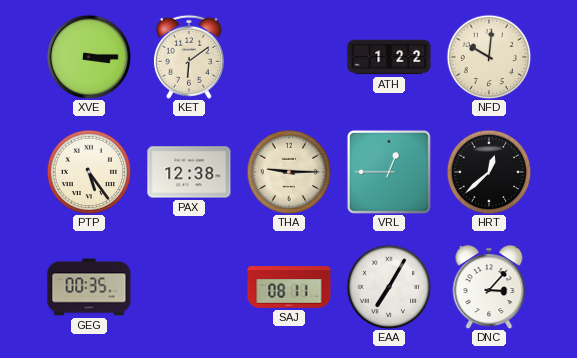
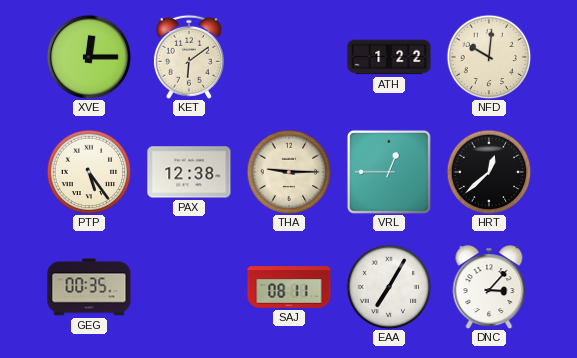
XVE: 3:15 -> 12:15
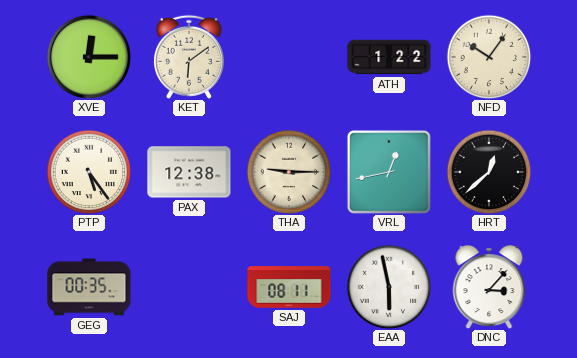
NFD: 10:01 -> 10:06
VRL: 12:45 -> 12:43
EAA: 7:05 -> 5:58
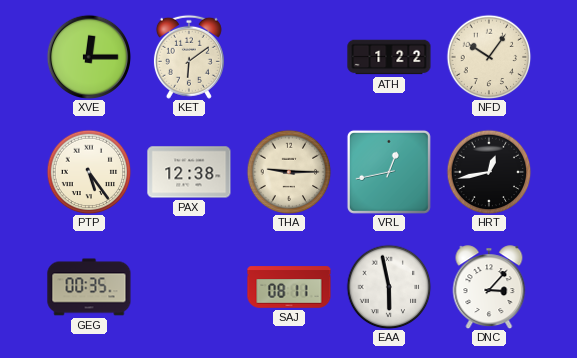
HRT: 12:38 -> 12:43
